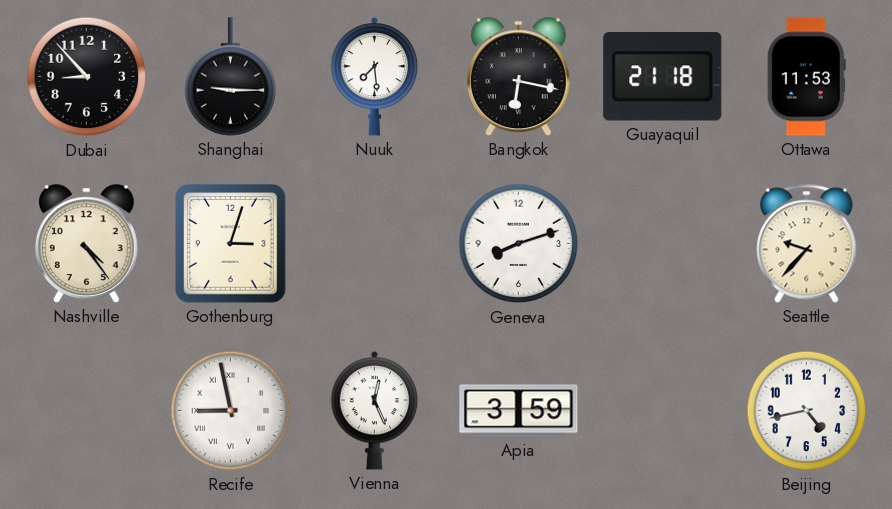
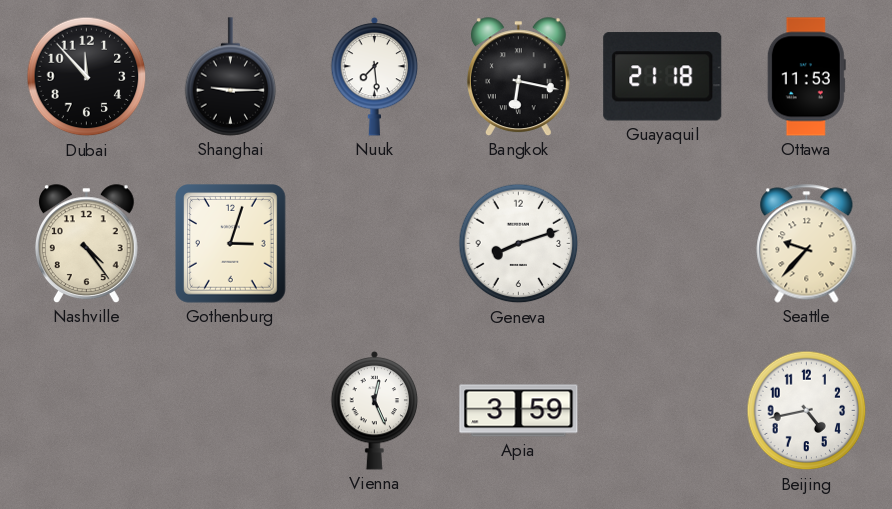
Dubai: 8:53 -> 11:53
Recife: 8:58 -> none
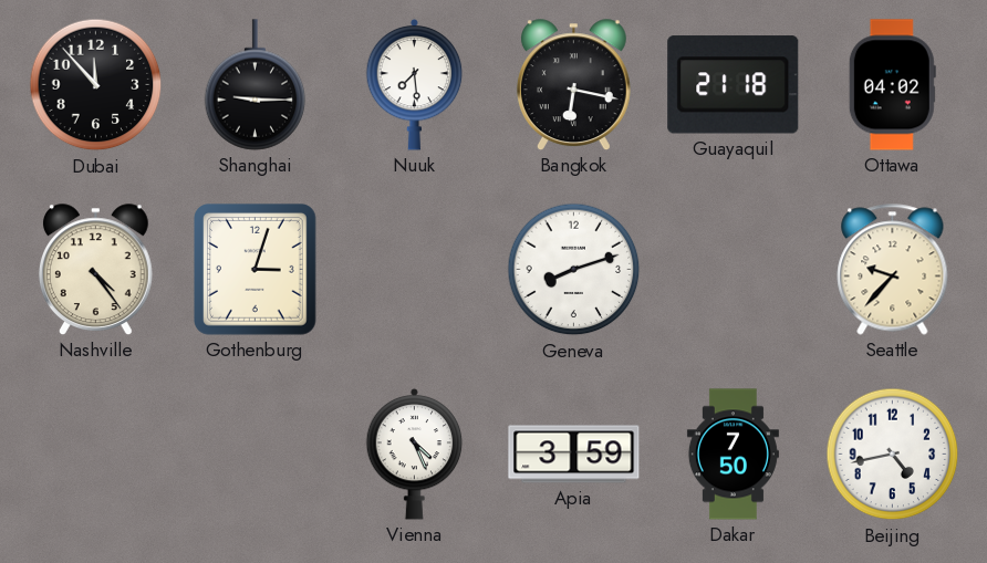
Ottawa: 11:53 -> 04:02
Vienna: 12:26 -> 4:26
Dakar: none -> 7:50
